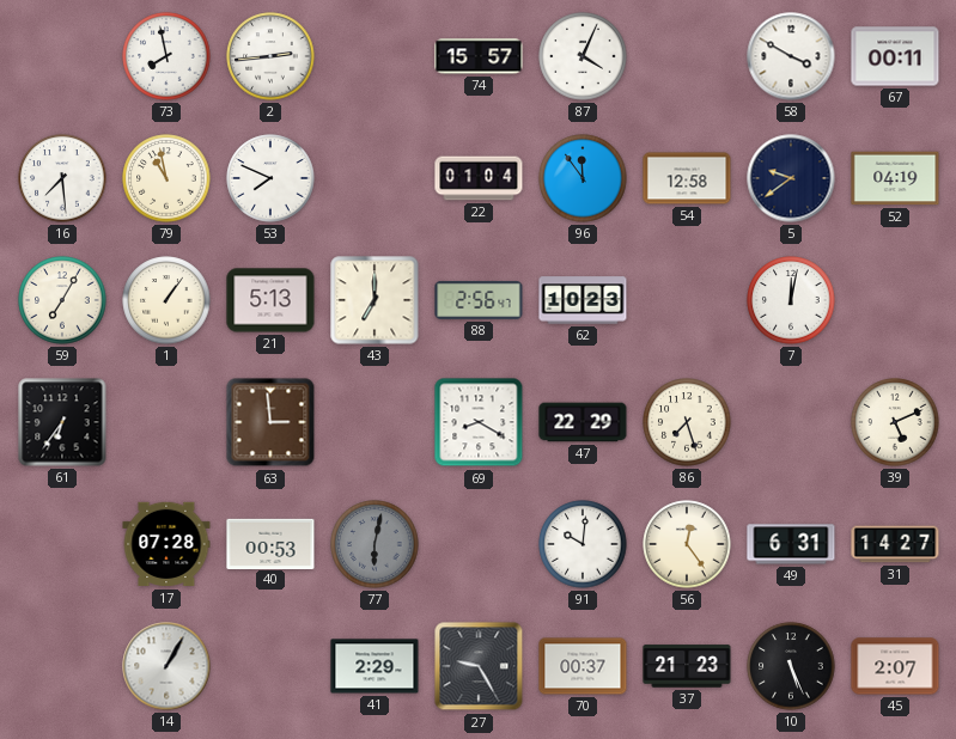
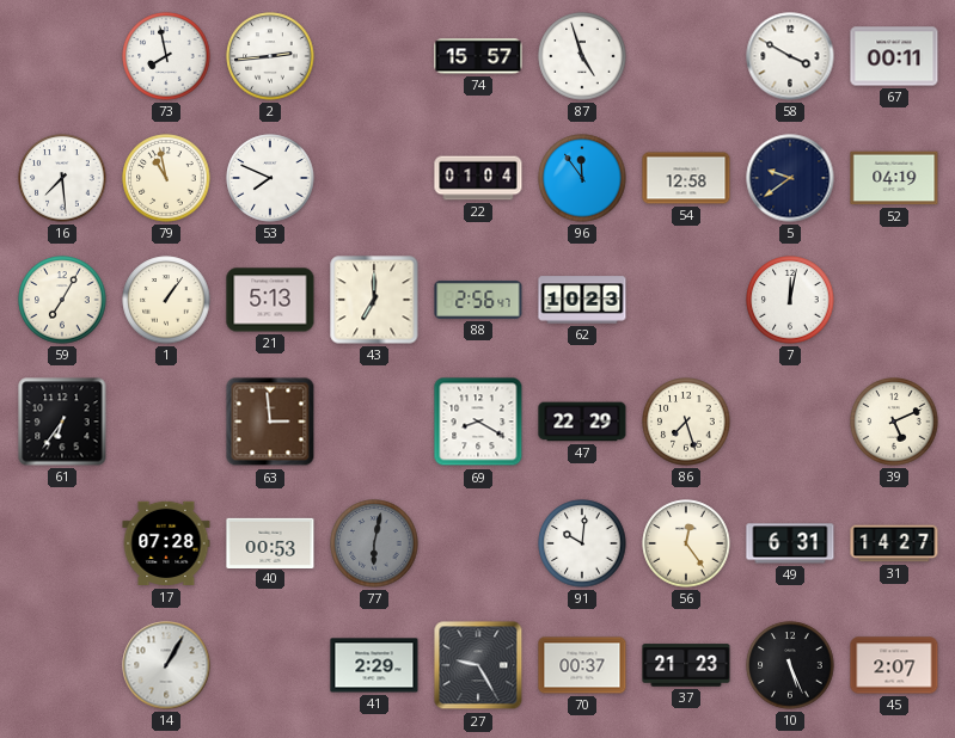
87: 4:04 -> 4:57
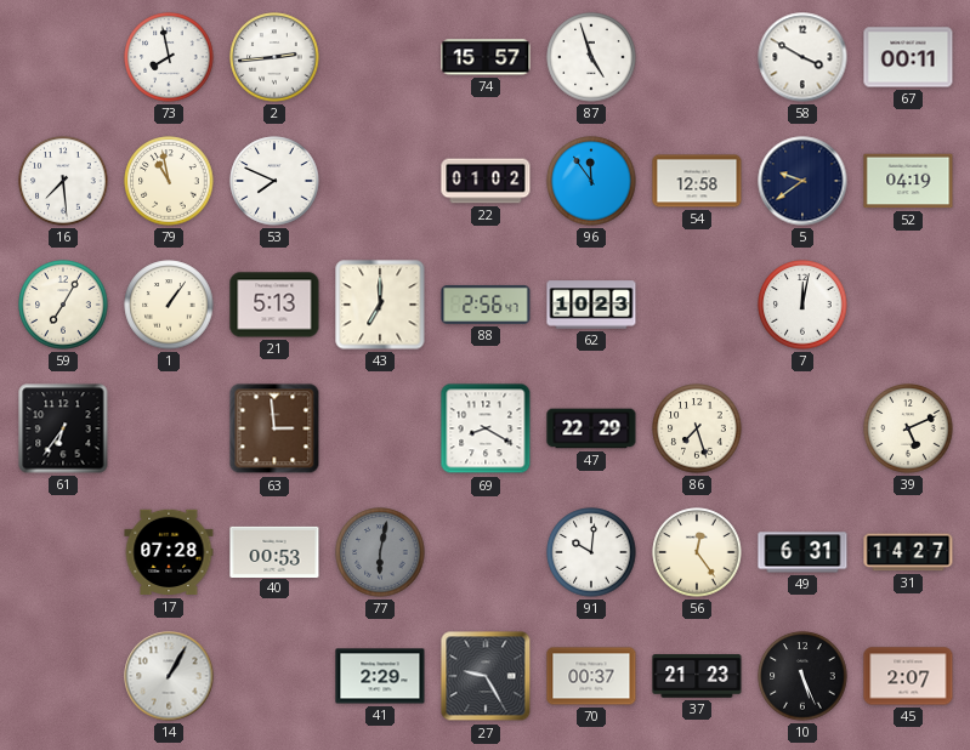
22: 01:04 -> 01:02
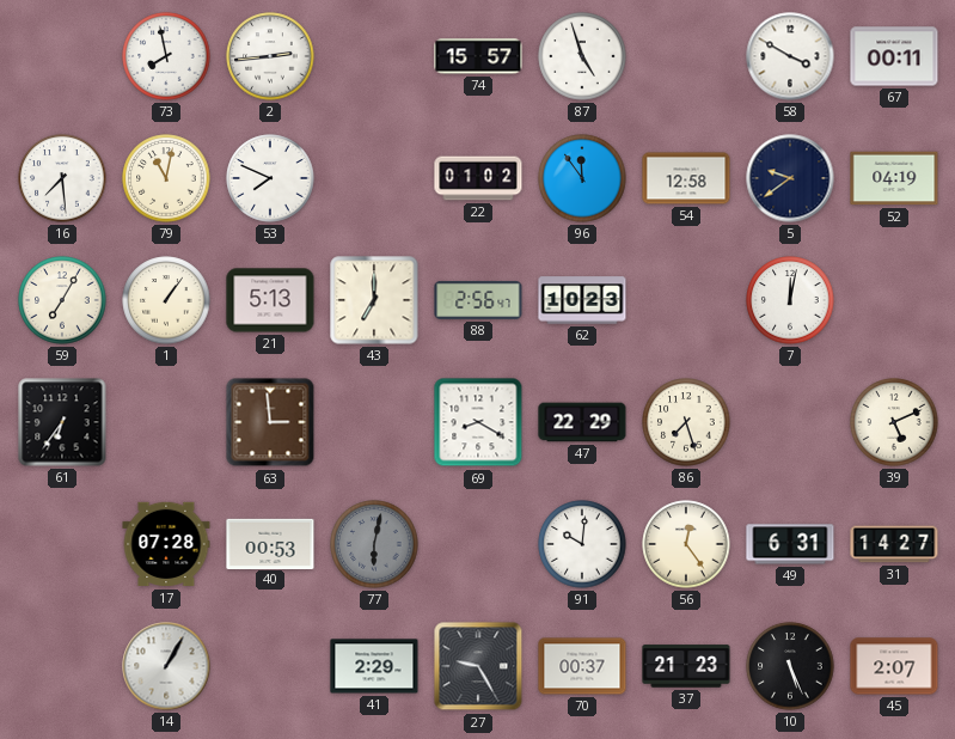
79: 10:58 -> 11:02
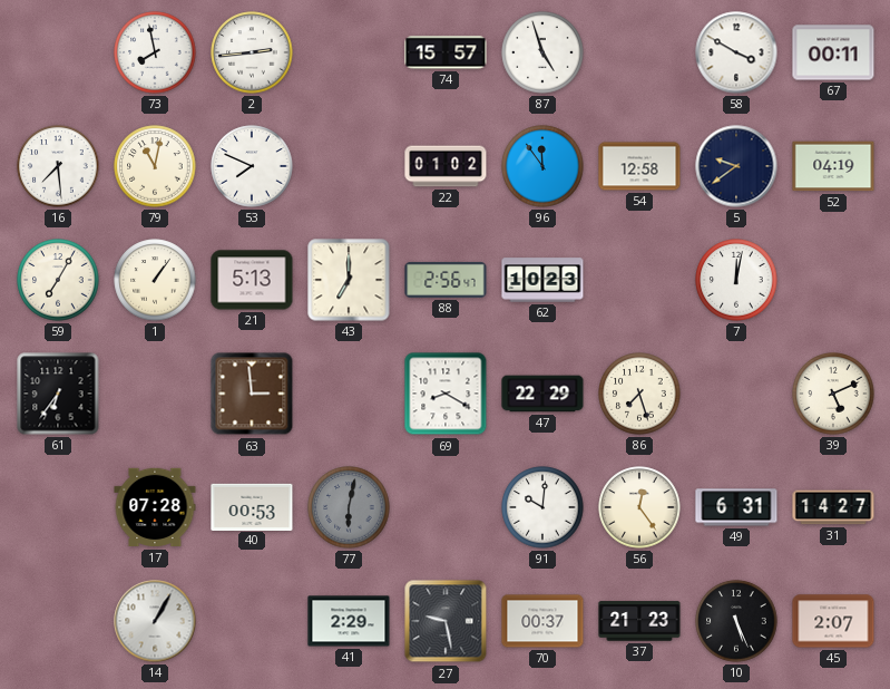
27: 9:25 -> 9:28
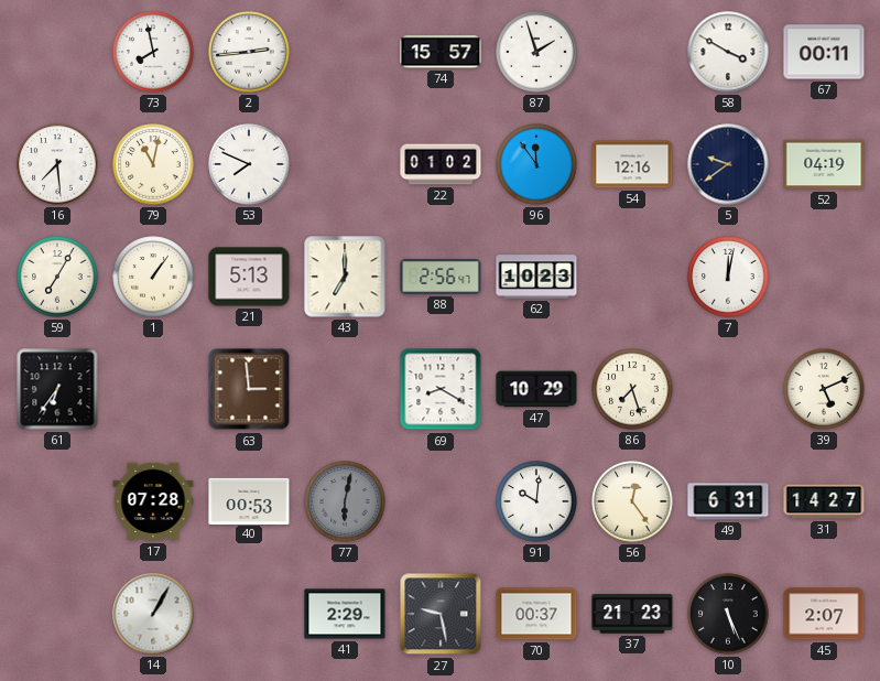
87: 4:57 -> 1:57
54: 12:58 -> 12:16
47: 22:29 -> 10:29
